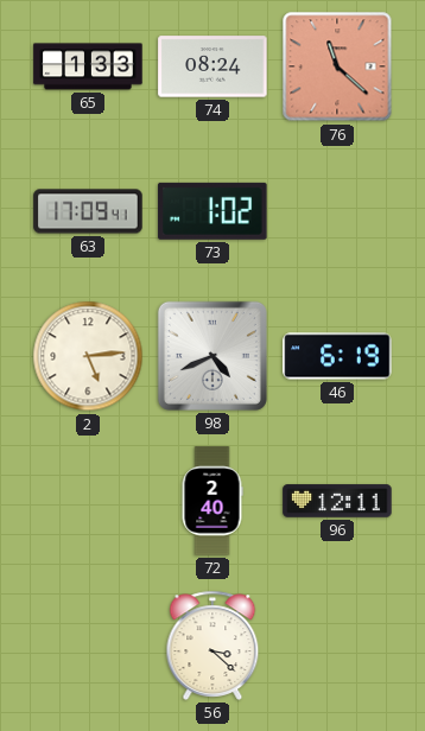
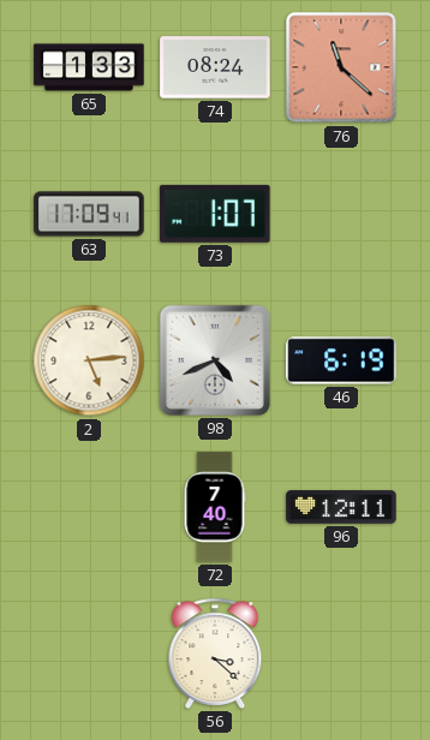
73: 1:02 -> 1:07
72: 2:40 -> 7:40
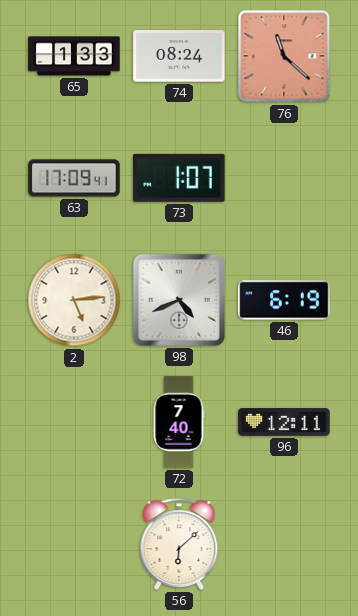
56: 3:22 -> 6:08
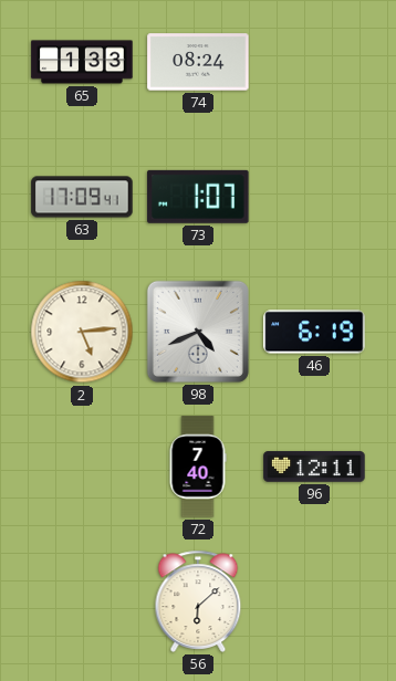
76: 11:22 -> none
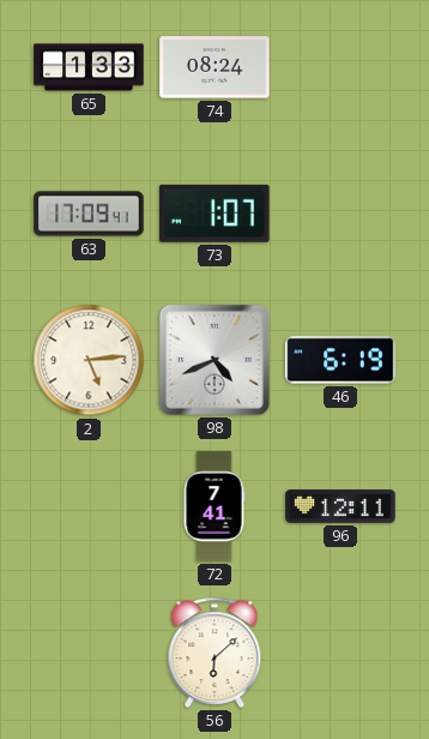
72: 7:40 -> 7:41
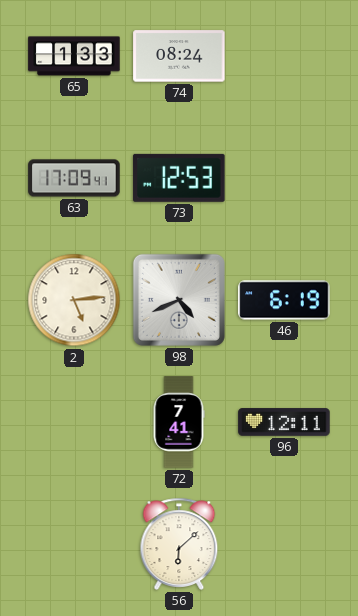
73: 1:07 -> 12:53
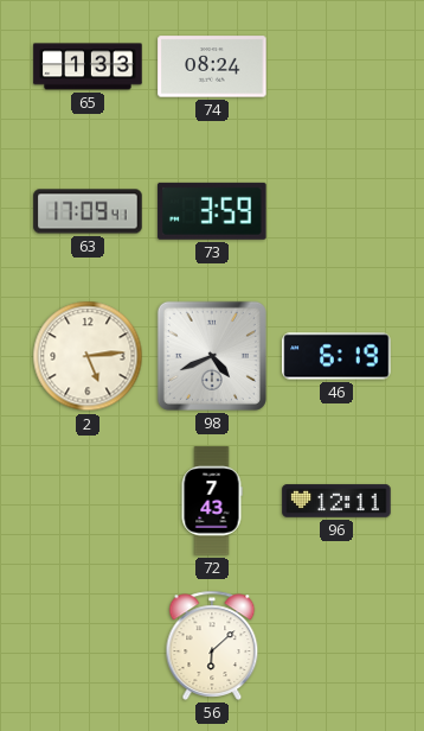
73: 12:53 -> 3:59
72: 7:41 -> 7:43
